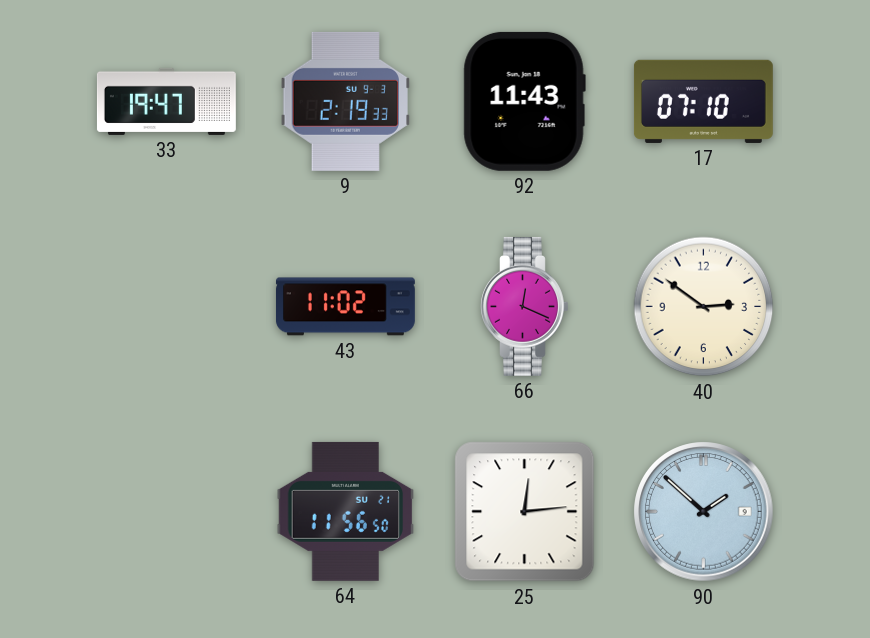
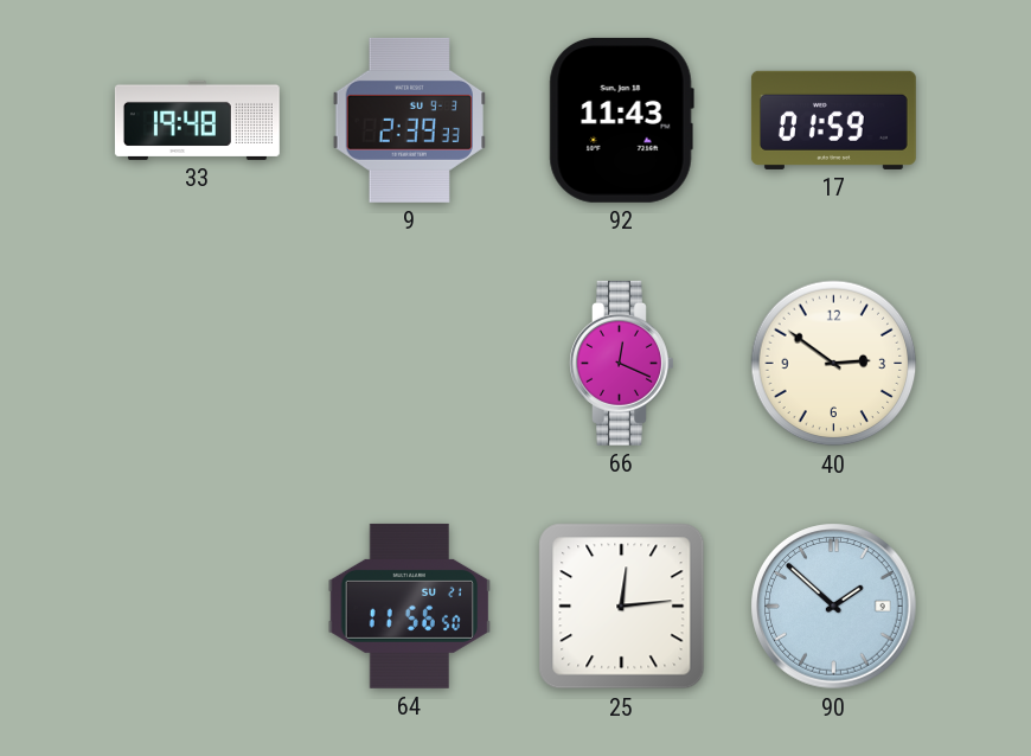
33: 19:47 -> 19:48
9: 2:19 -> 2:39
17: 07:10 -> 01:59
43: 11:02 -> none
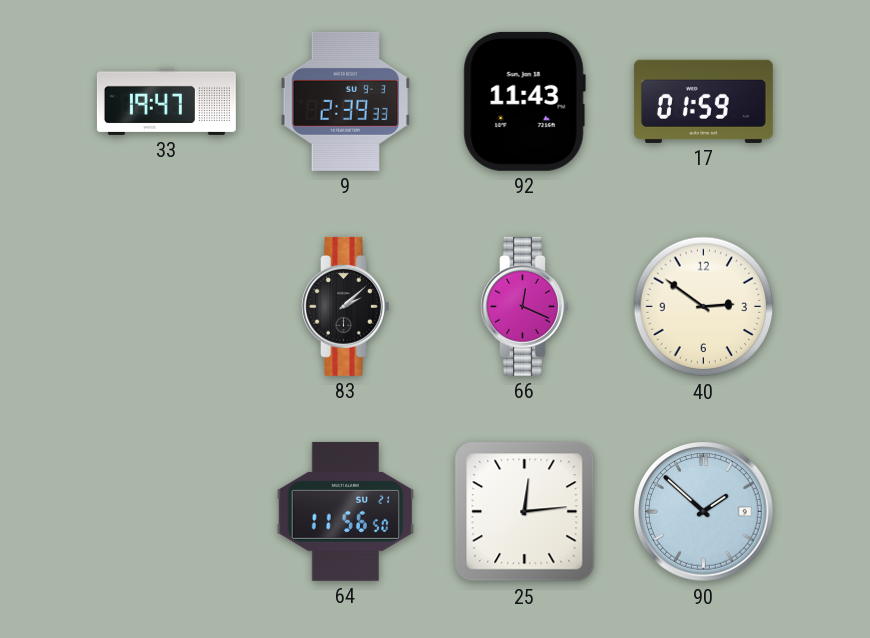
33: 19:48 -> 19:47
83: none -> 2:08
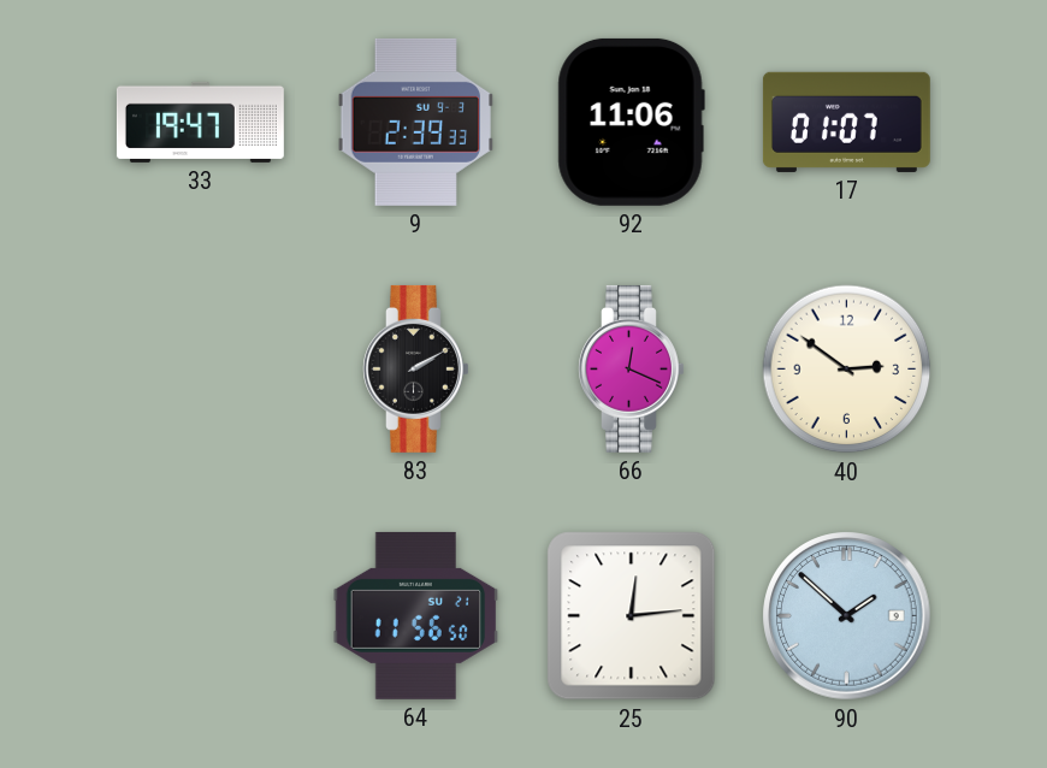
92: 11:43 -> 11:06
17: 01:59 -> 01:07
83: 2:08 -> 2:10
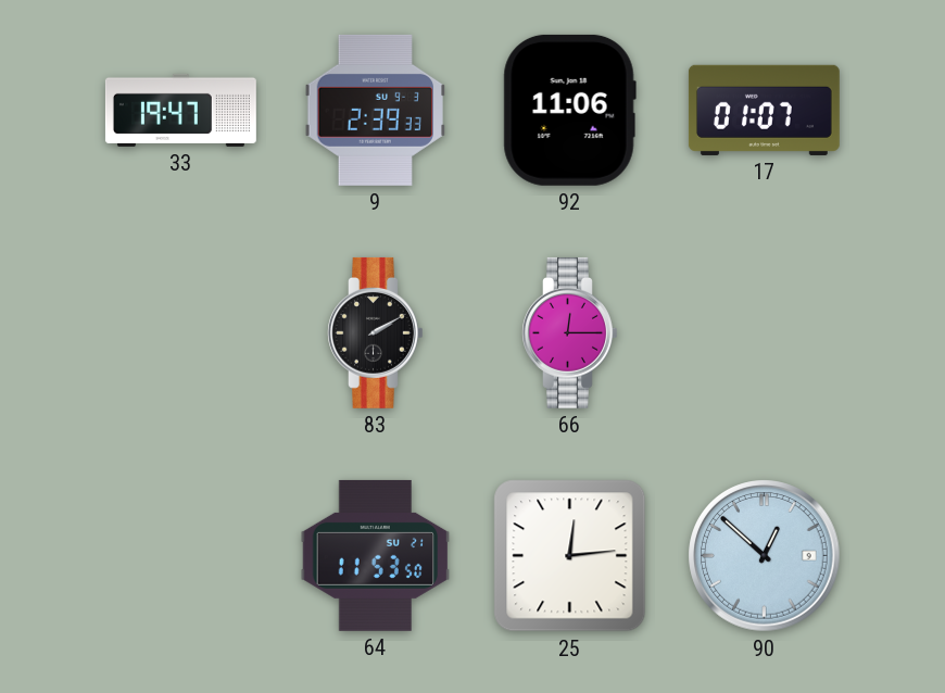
66: 12:19 -> 12:15
40: 2:51 -> none
64: 11:56 -> 11:53
90: 1:52 -> 12:52
